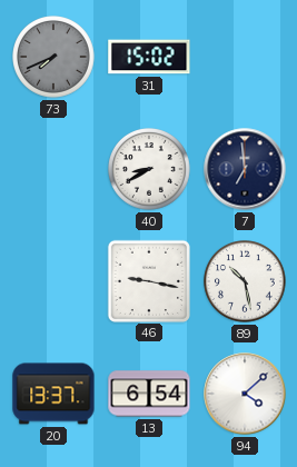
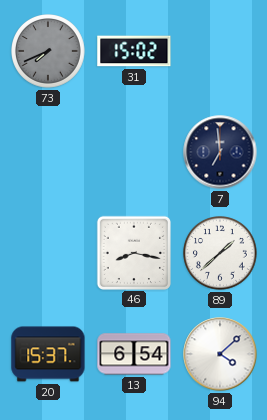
40: 8:40 -> none
46: 9:17 -> 8:17
89: 10:28 -> 1:38
20: 13:37 -> 15:37
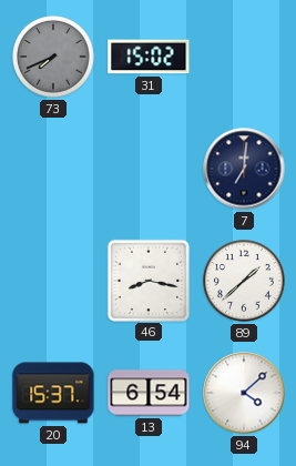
7: 6:59 -> 7:01
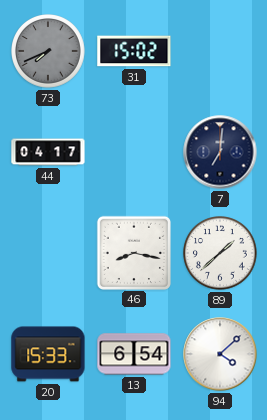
44: none -> 04:17
20: 15:37 -> 15:33
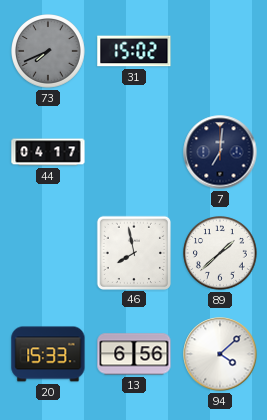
46: 8:17 -> 7:58
13: 6:54 -> 6:56
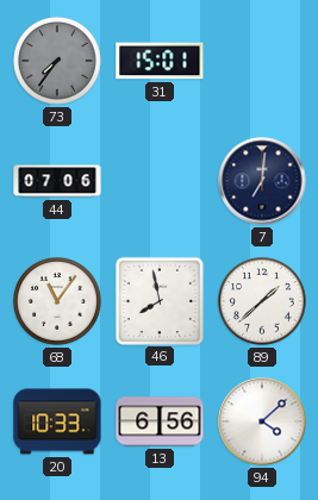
73: 7:41 -> 7:36
31: 15:02 -> 15:01
44: 04:17 -> 07:06
68: none -> 11:06
20: 15:33 -> 10:33
